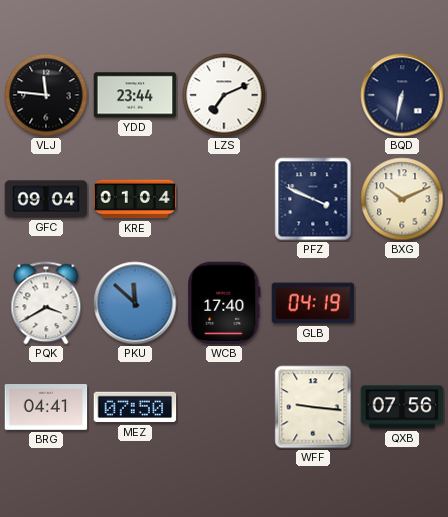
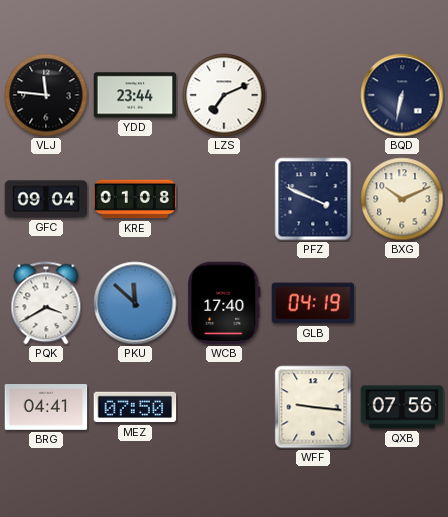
KRE: 01:04 -> 01:08
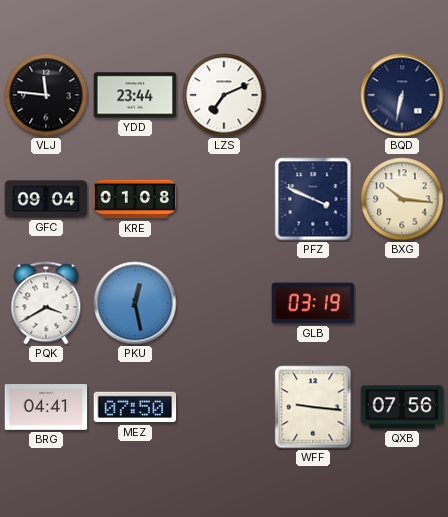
BXG: 10:11 -> 10:16
PKU: 11:52 -> 12:28
WCB: 17:40 -> none
GLB: 04:19 -> 03:19
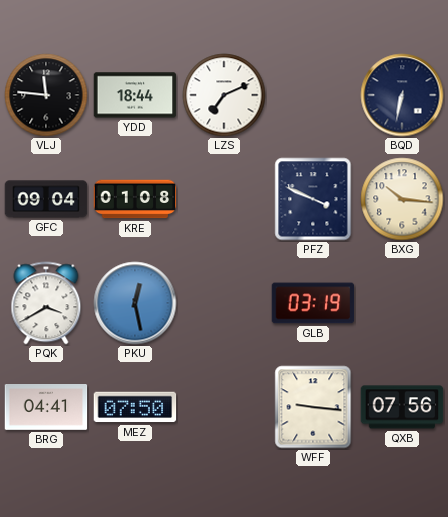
YDD: 23:44 -> 18:44
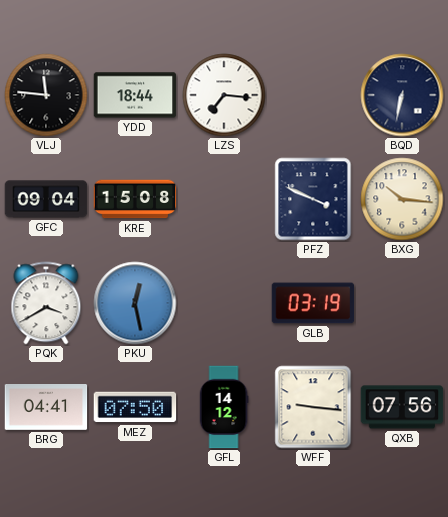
LZS: 7:11 -> 7:16
KRE: 01:08 -> 15:08
GFL: none -> 14:12
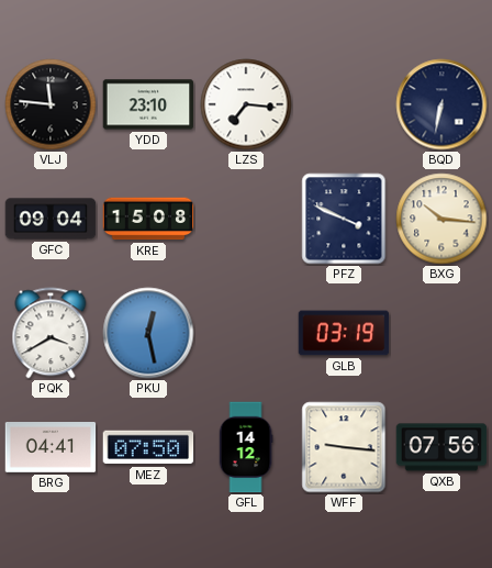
YDD: 18:44 -> 23:10
